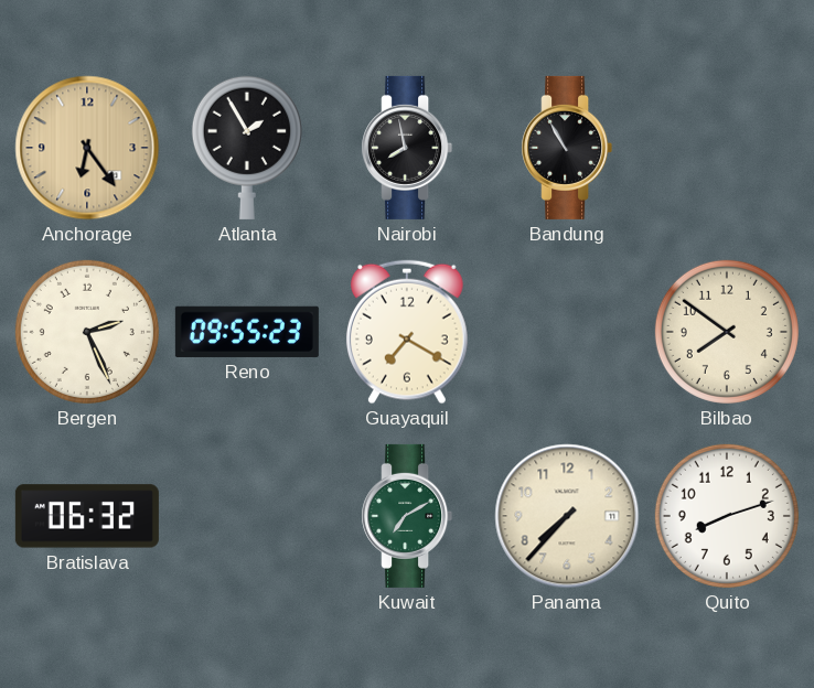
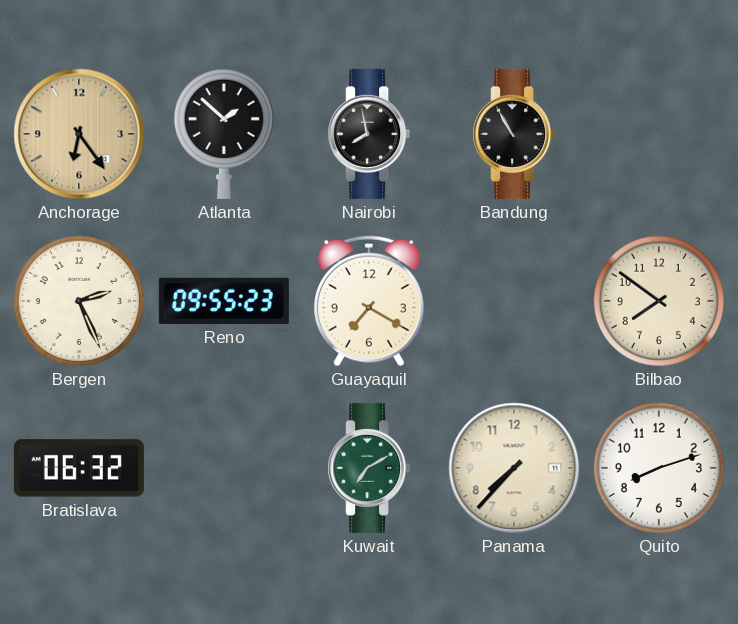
Atlanta: 1:55 -> 1:52
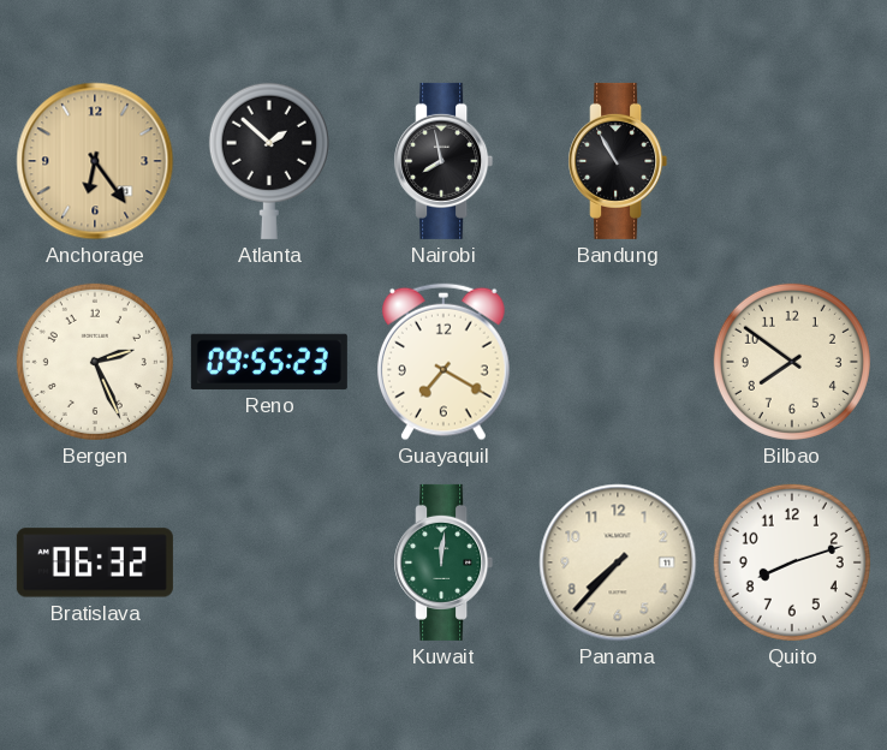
Kuwait: 7:10 -> 12:01
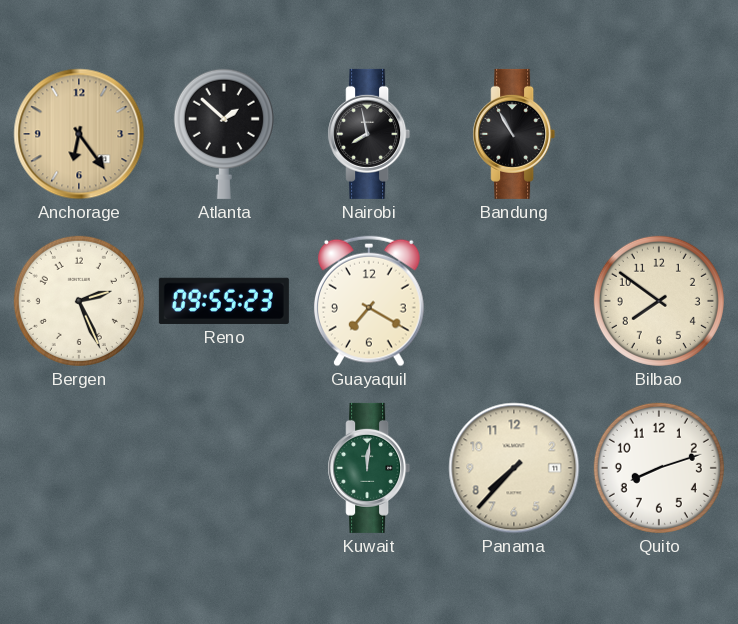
Bratislava: 06:32 -> none
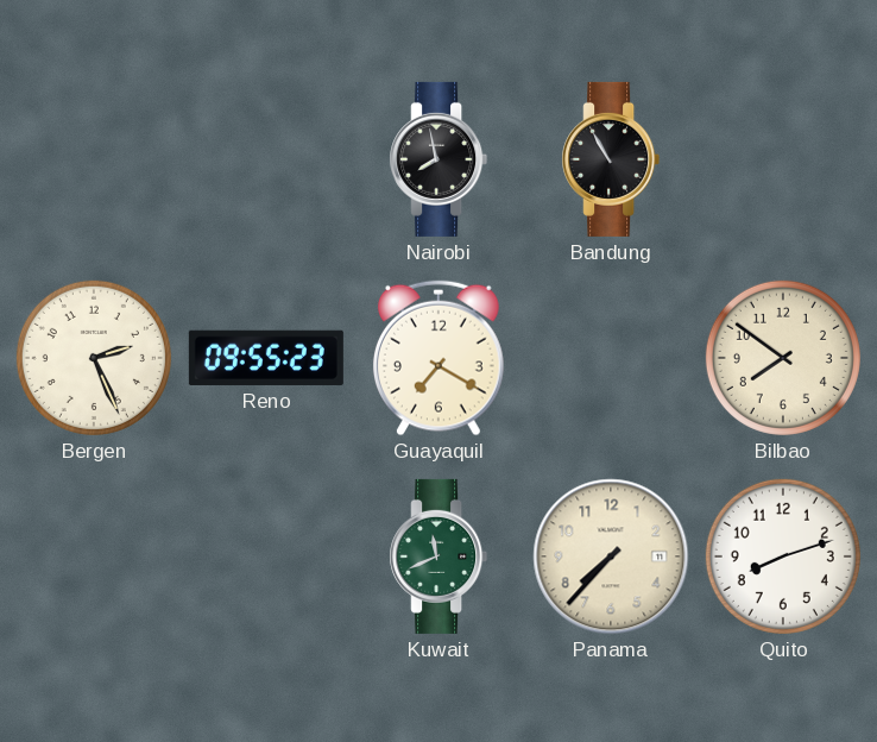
Anchorage: 6:24 -> none
Atlanta: 1:52 -> none
Kuwait: 12:01 -> 11:41
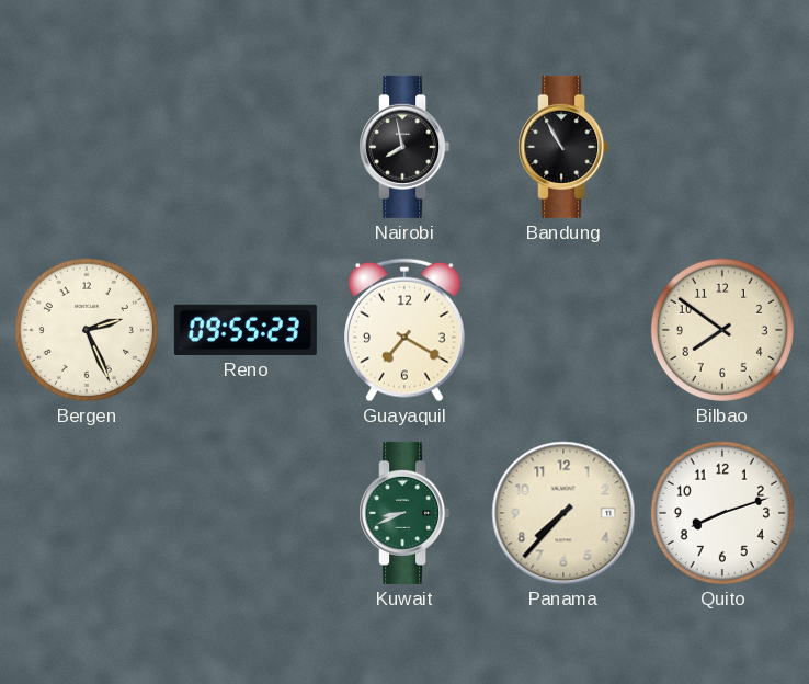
Kuwait: 11:41 -> 8:41
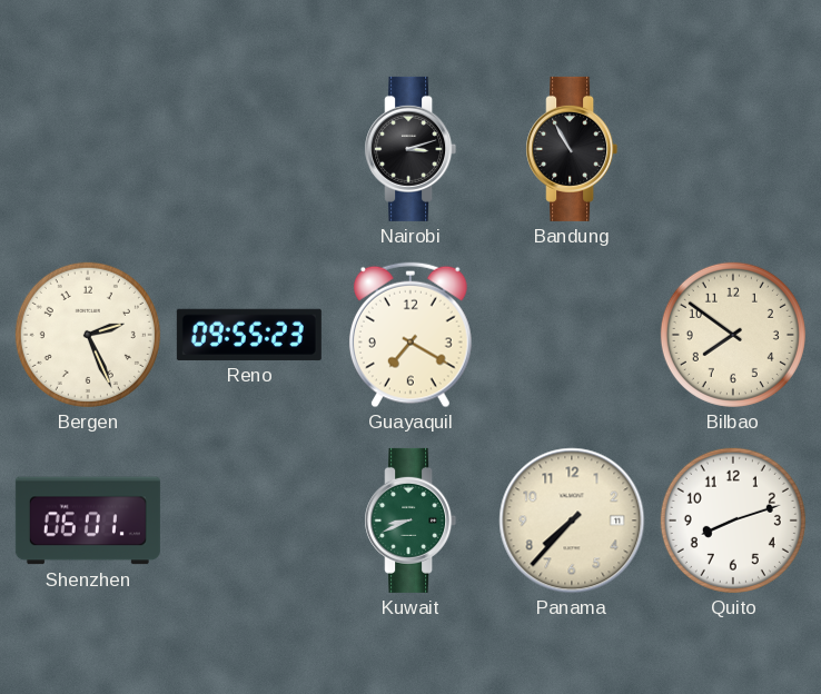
Nairobi: 7:58 -> 3:12
Shenzhen: none -> 06:01
